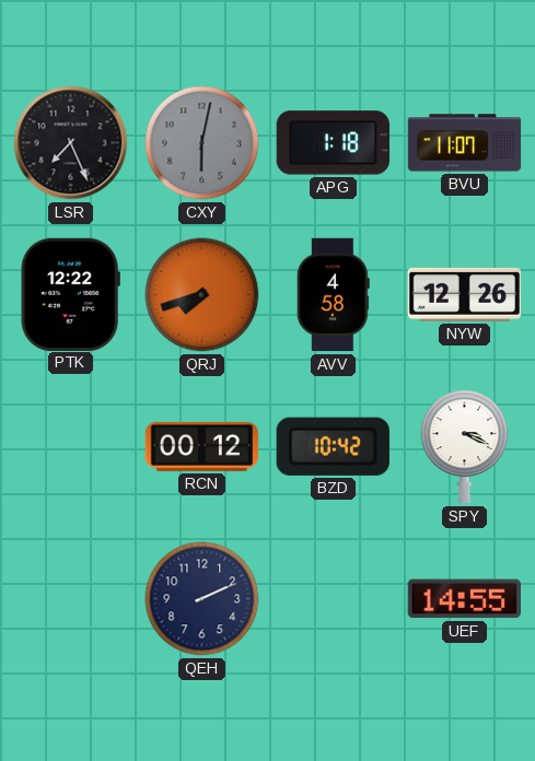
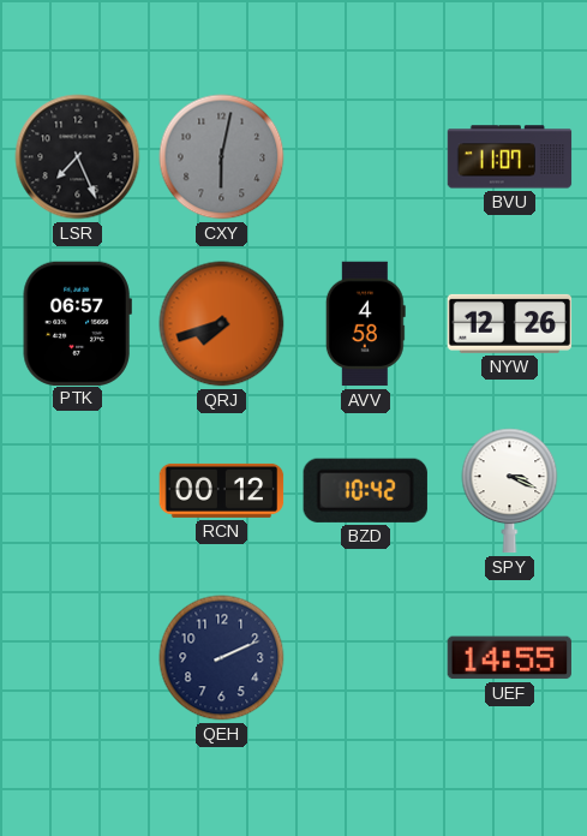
APG: 1:18 -> none
PTK: 12:22 -> 06:57
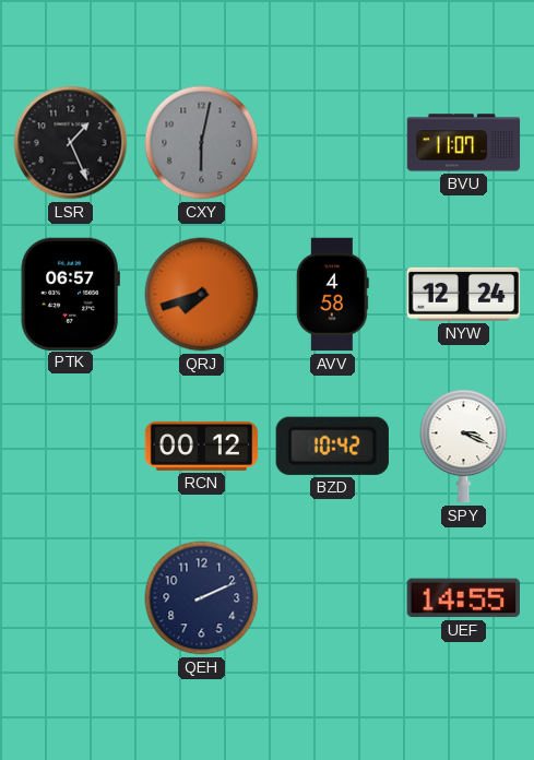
LSR: 7:26 -> 1:26
NYW: 12:26 -> 12:24
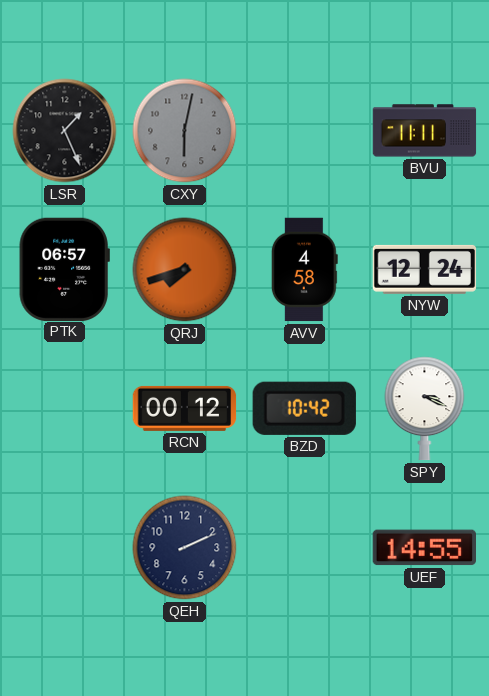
BVU: 11:07 -> 11:11
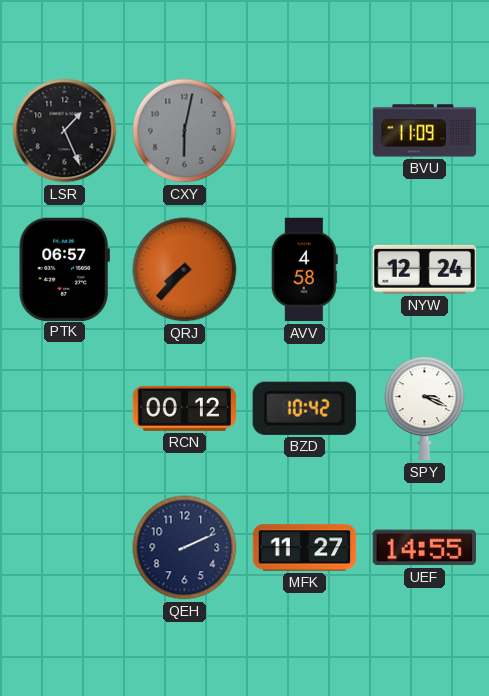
BVU: 11:11 -> 11:09
QRJ: 7:42 -> 7:37
MFK: none -> 11:27
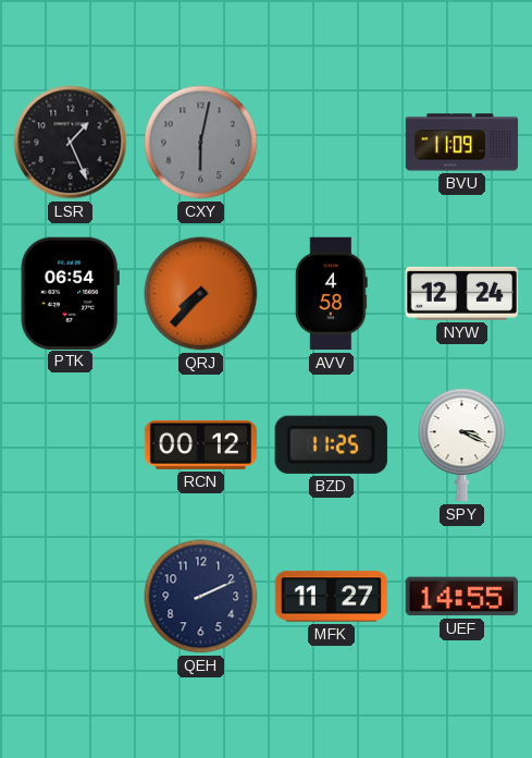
PTK: 06:57 -> 06:54
BZD: 10:42 -> 11:25
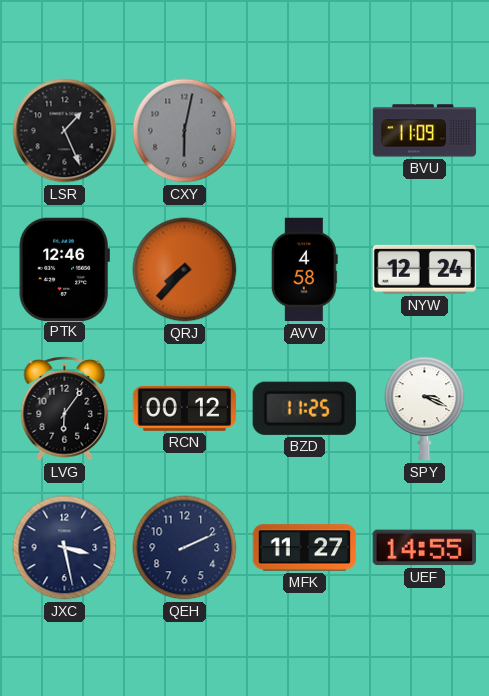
PTK: 06:54 -> 12:46
LVG: none -> 6:06
JXC: none -> 3:28
